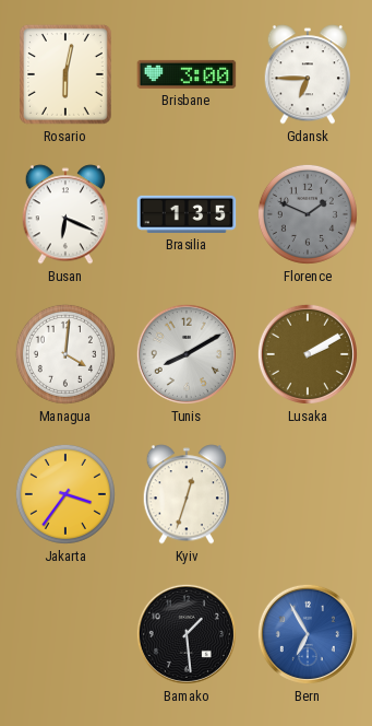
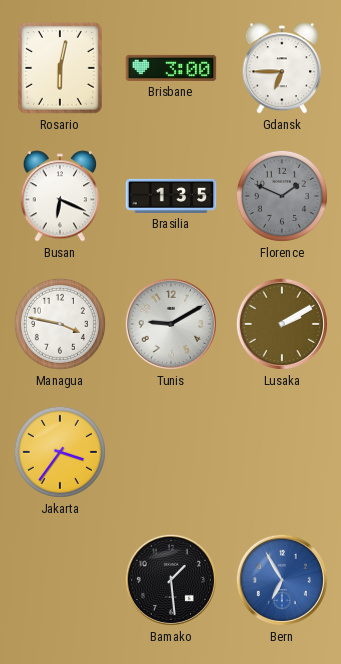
Managua: 4:01 -> 3:47
Tunis: 8:10 -> 9:10
Kyiv: 12:33 -> none
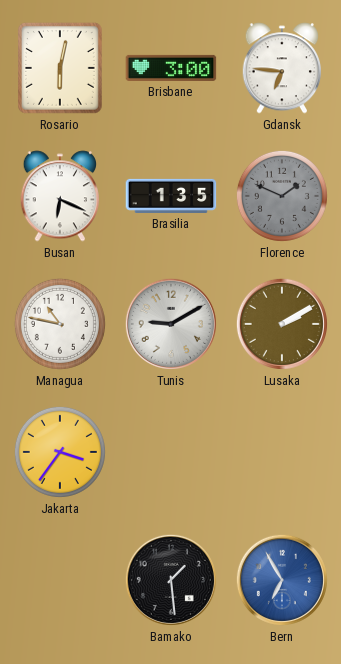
Gdansk: 6:45 -> 6:46
Managua: 3:47 -> 10:47
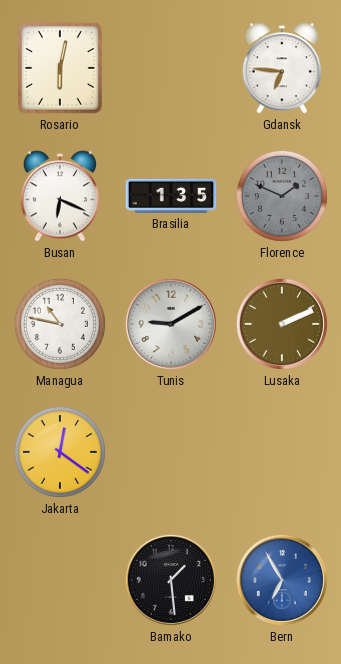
Brisbane: 3:00 -> none
Lusaka: 2:10 -> 2:11
Jakarta: 3:36 -> 12:21
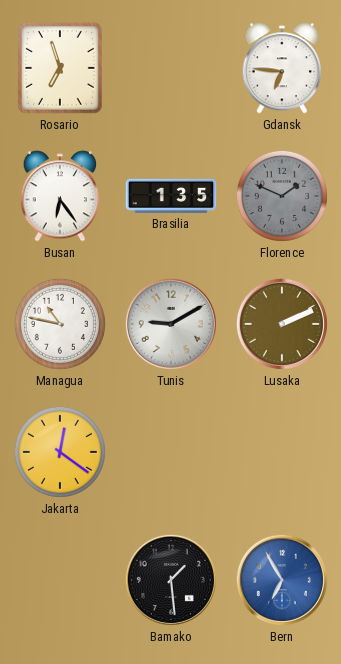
Rosario: 6:02 -> 6:57
Busan: 6:19 -> 6:24
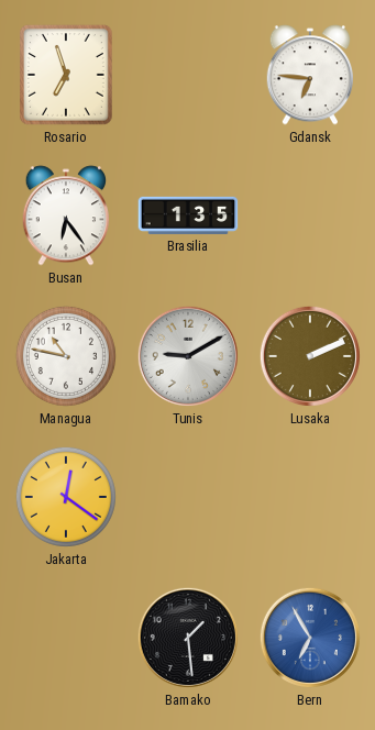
Florence: 1:49 -> none
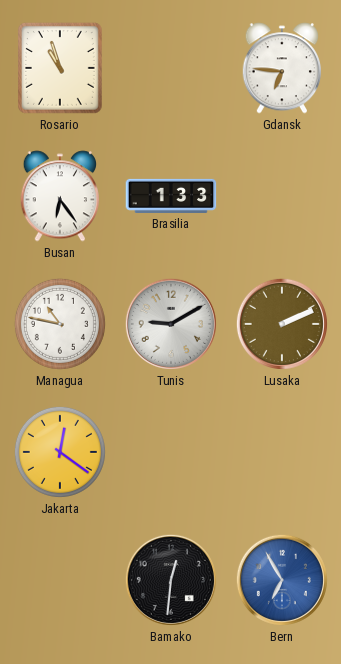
Rosario: 6:57 -> 10:57
Brasilia: 1:35 -> 1:33
Bamako: 1:29 -> 12:31
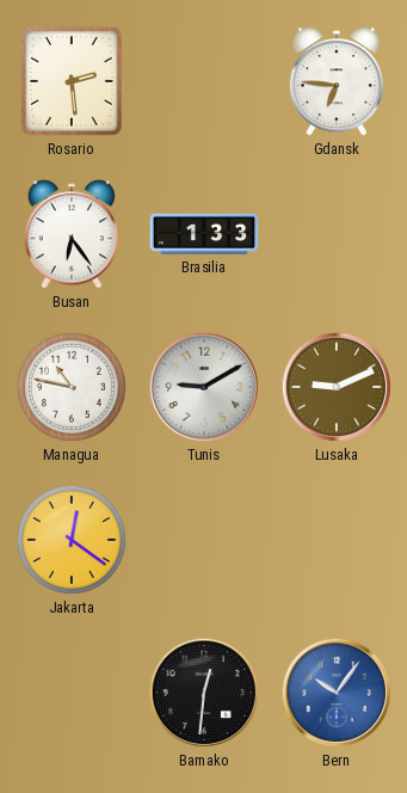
Rosario: 10:57 -> 2:29
Lusaka: 2:11 -> 9:11
Bern: 6:55 -> 10:06
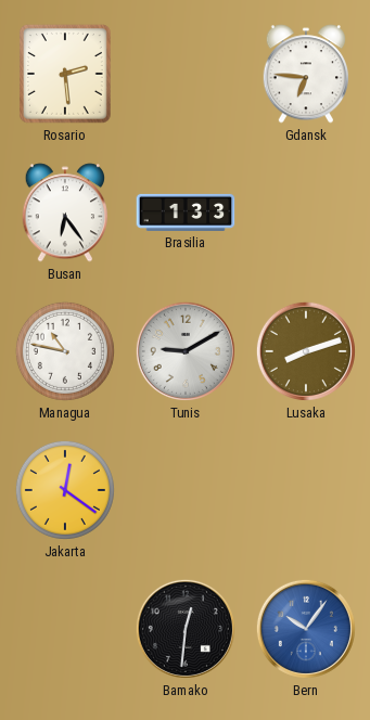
Lusaka: 9:11 -> 8:12
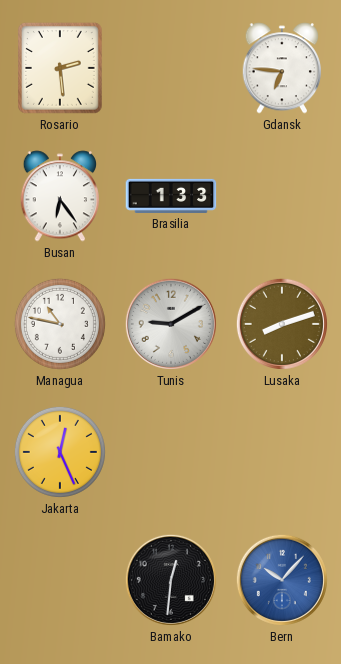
Jakarta: 12:21 -> 12:26
Bern: 10:06 -> 10:07
